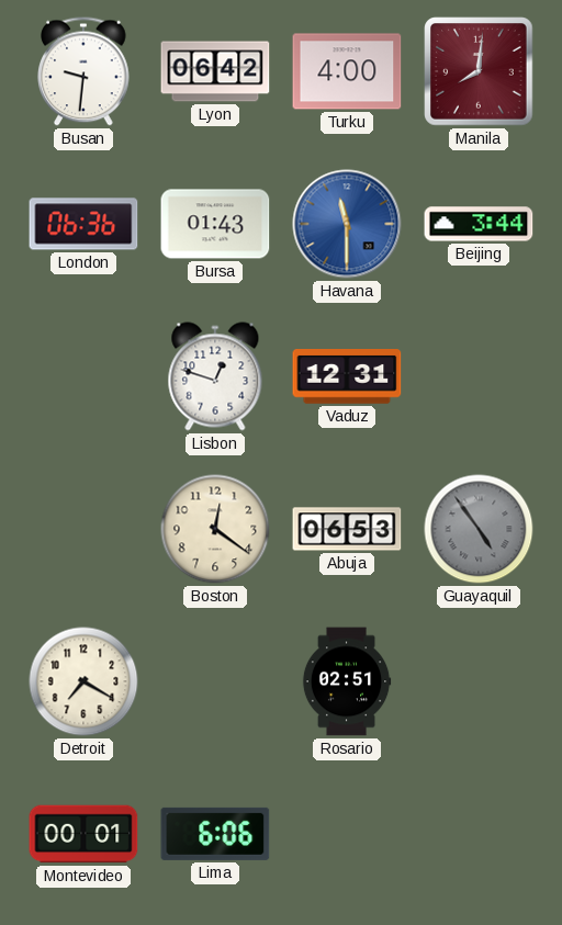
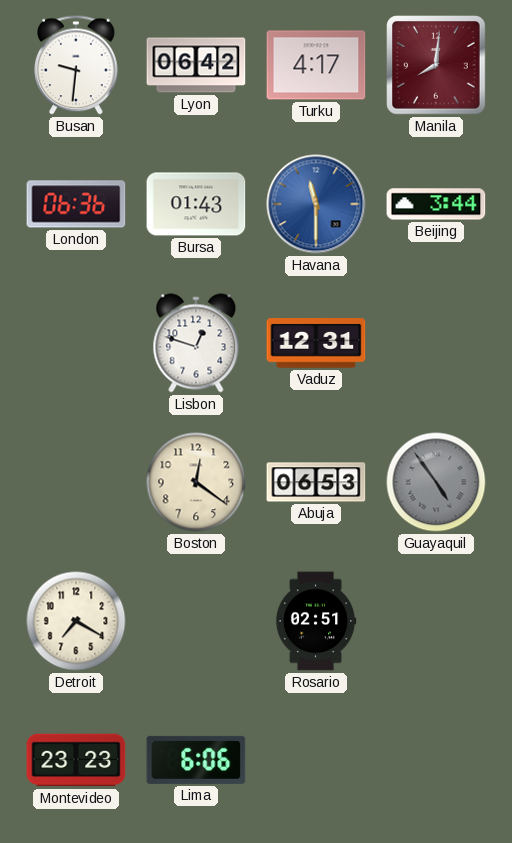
Turku: 4:00 -> 4:17
Montevideo: 00:01 -> 23:23
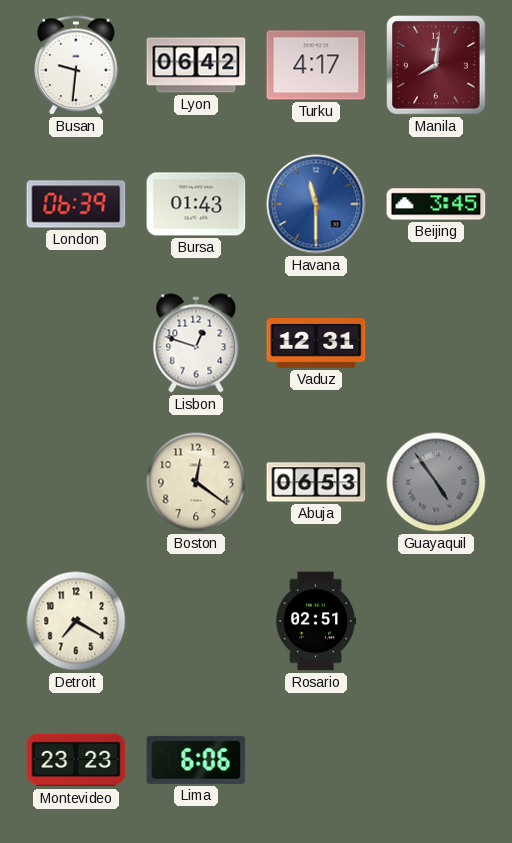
London: 06:36 -> 06:39
Beijing: 3:44 -> 3:45
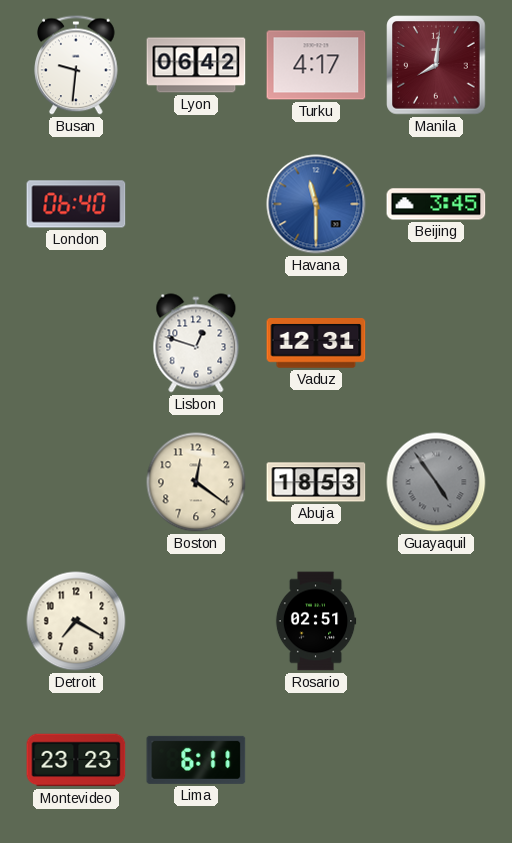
London: 06:39 -> 06:40
Bursa: 01:43 -> none
Abuja: 06:53 -> 18:53
Lima: 6:06 -> 6:11
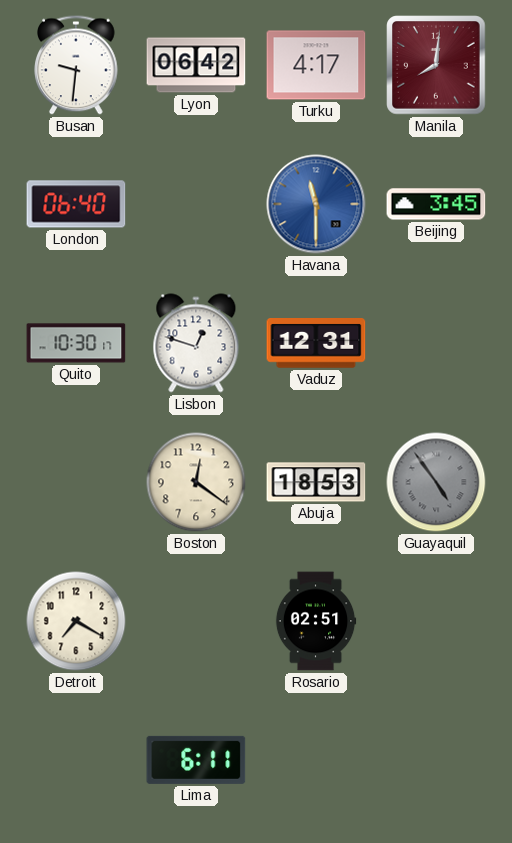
Quito: none -> 10:30
Montevideo: 23:23 -> none
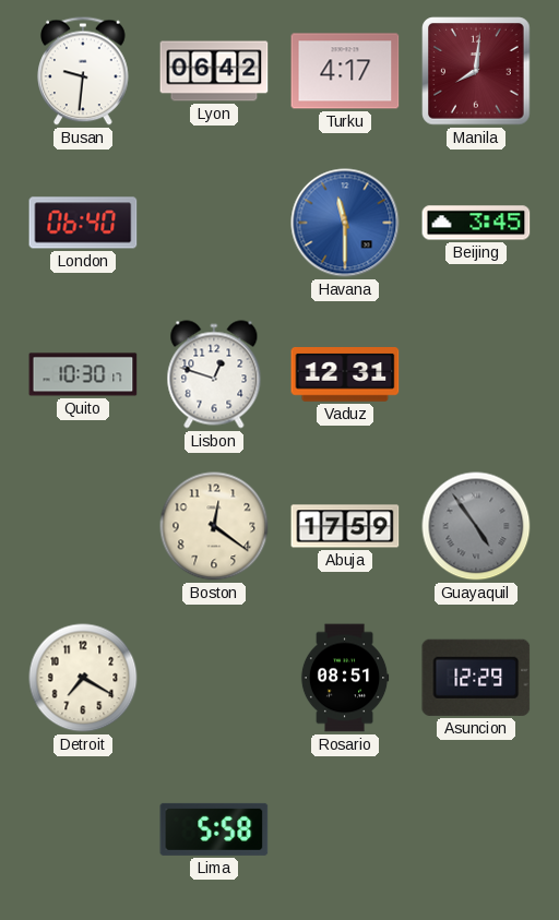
Abuja: 18:53 -> 17:59
Rosario: 02:51 -> 08:51
Asuncion: none -> 12:29
Lima: 6:11 -> 5:58
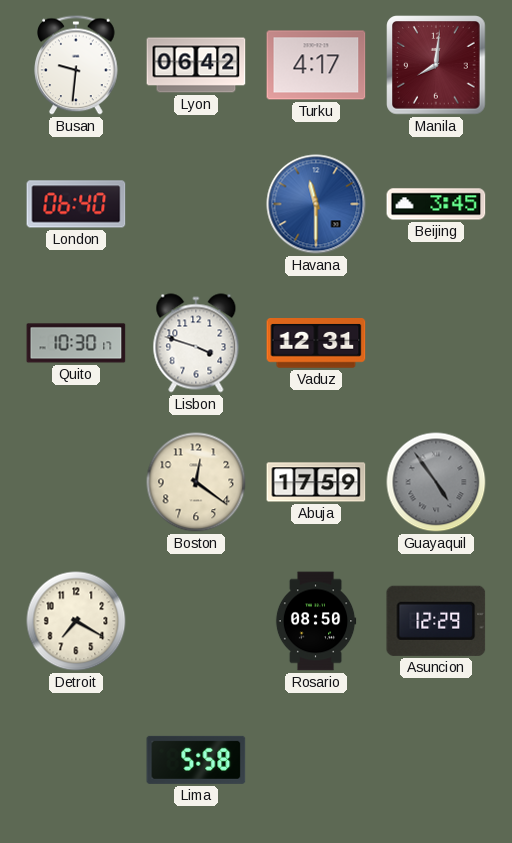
Lisbon: 12:48 -> 3:48
Rosario: 08:51 -> 08:50
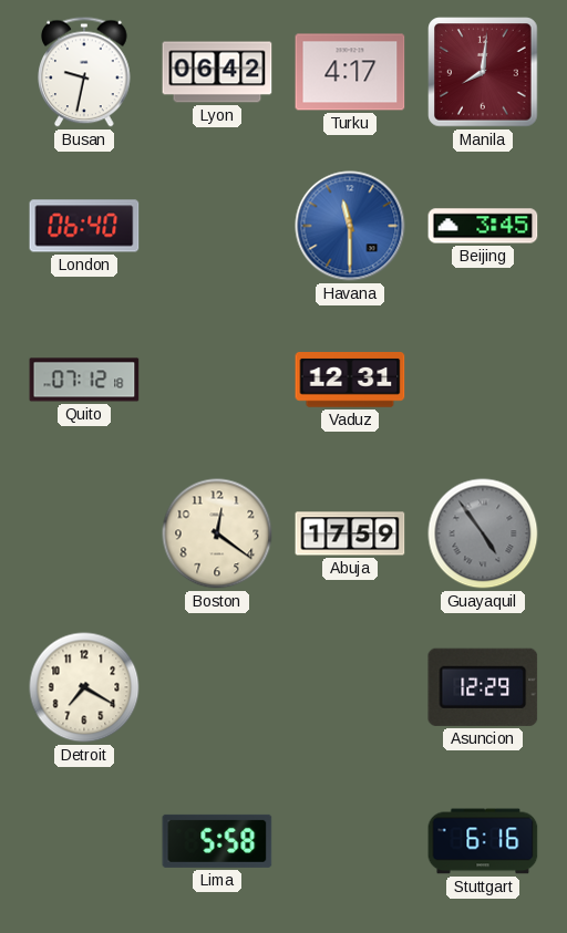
Busan: 9:31 -> 9:32
Quito: 10:30 -> 07:12
Lisbon: 3:48 -> none
Rosario: 08:50 -> none
Stuttgart: none -> 6:16
